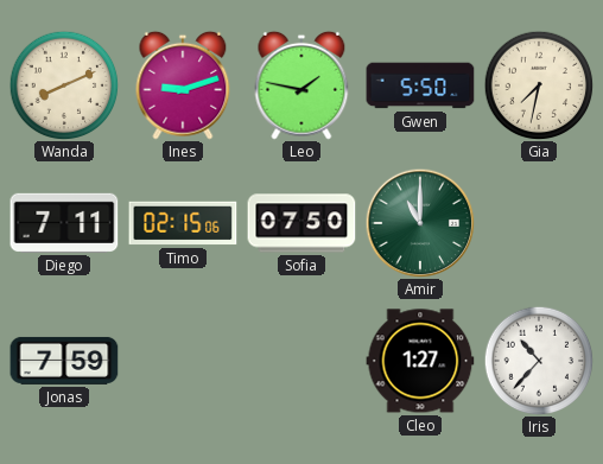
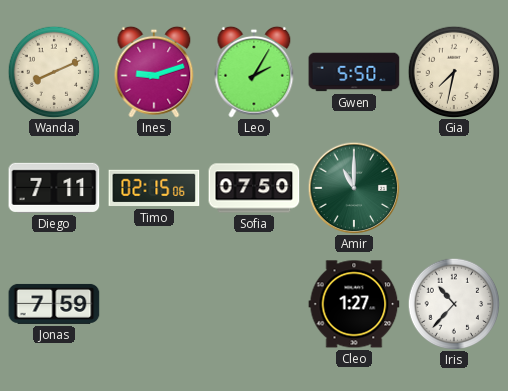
Leo: 1:47 -> 2:05
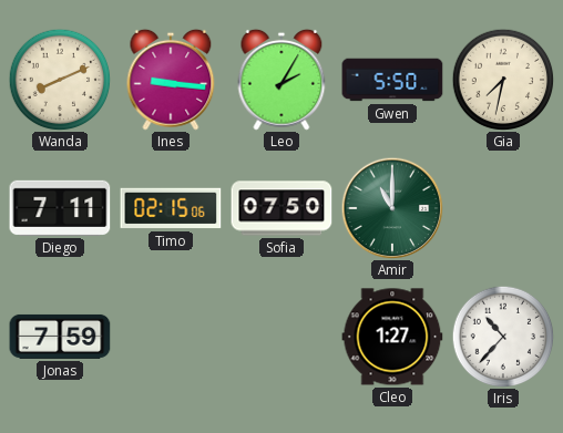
Ines: 9:12 -> 9:16
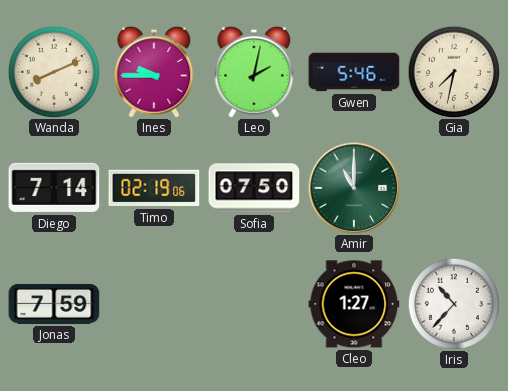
Ines: 9:16 -> 9:45
Leo: 2:05 -> 2:02
Gwen: 5:50 -> 5:46
Diego: 7:11 -> 7:14
Timo: 02:15 -> 02:19
